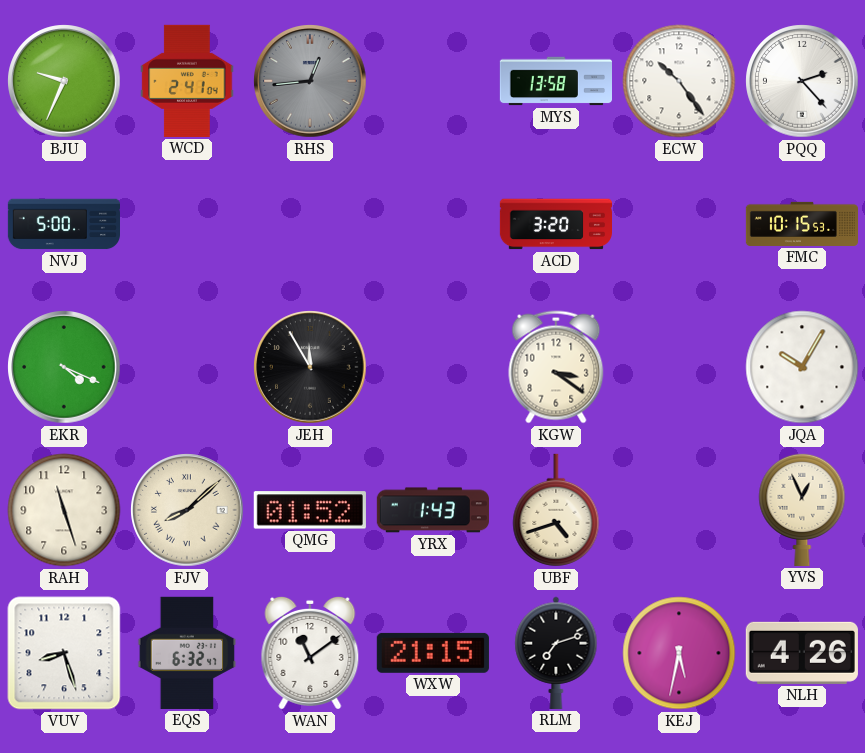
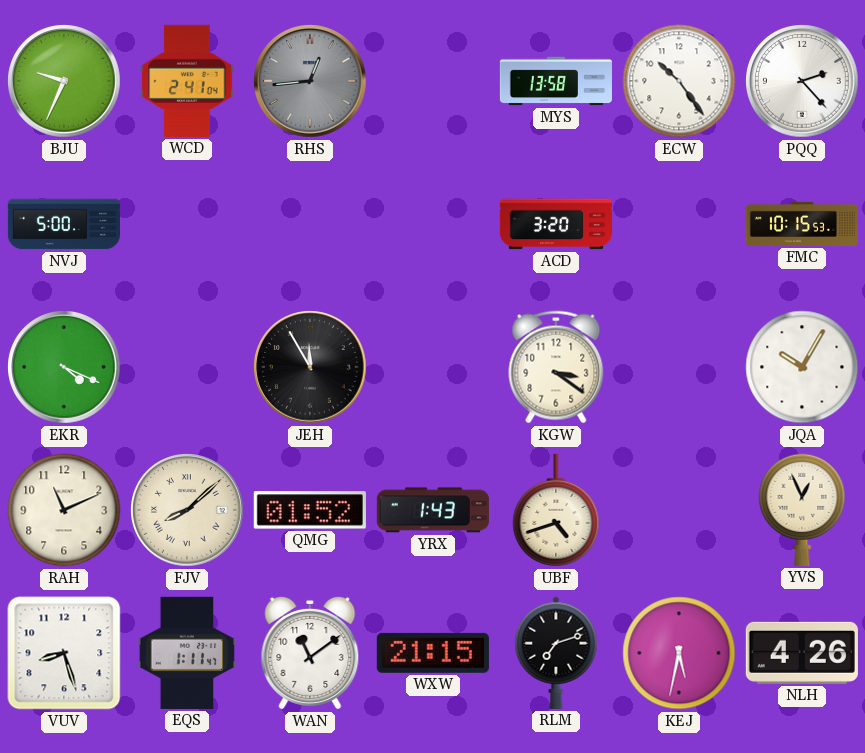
RAH: 11:27 -> 11:11
EQS: 6:32 -> 1:11
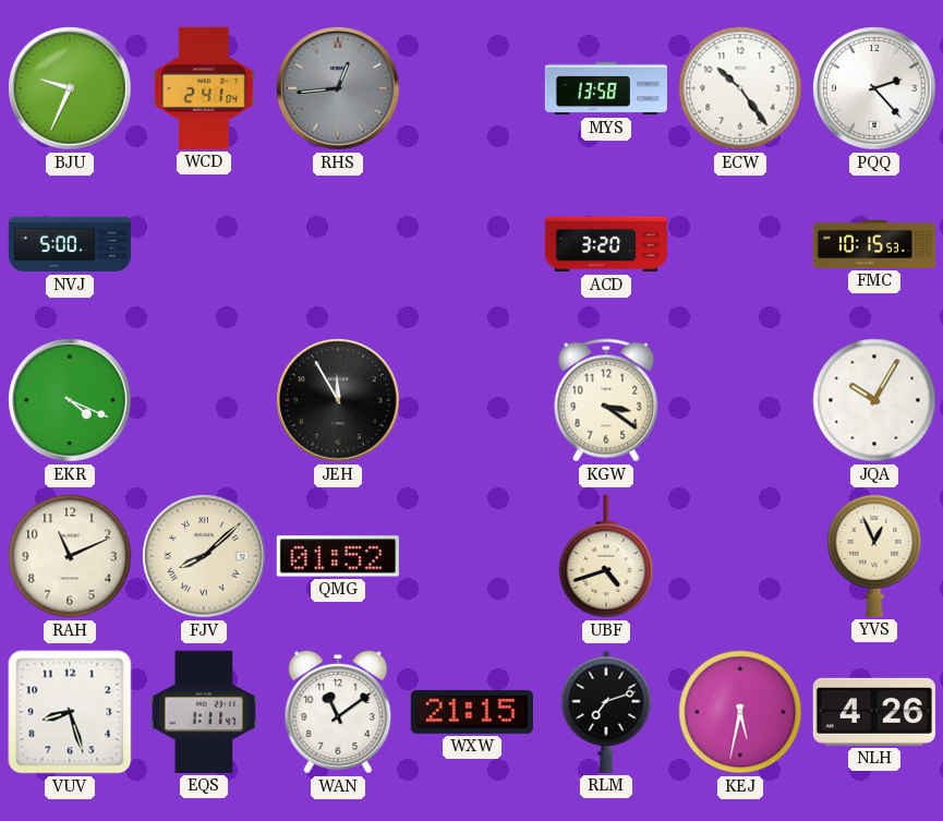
YRX: 1:43 -> none
